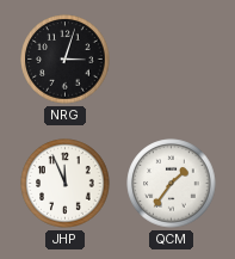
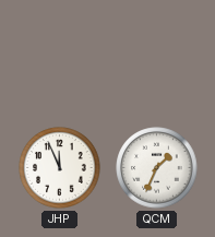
NRG: 3:03 -> none
QCM: 1:36 -> 1:34
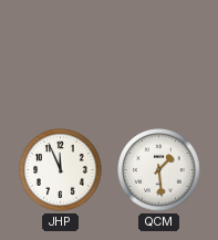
QCM: 1:34 -> 1:29
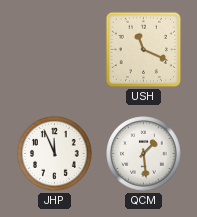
USH: none -> 11:19
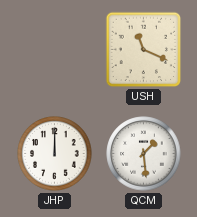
JHP: 11:56 -> 12:00
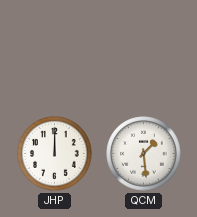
USH: 11:19 -> none
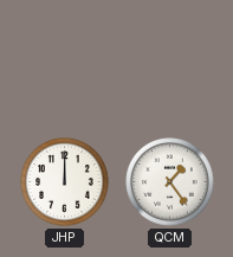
QCM: 1:29 -> 1:24
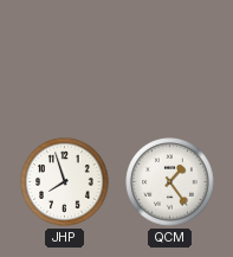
JHP: 12:00 -> 7:57
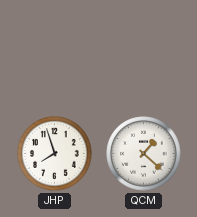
QCM: 1:24 -> 1:22
